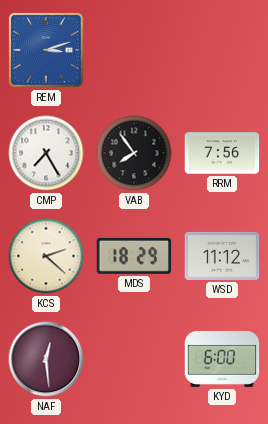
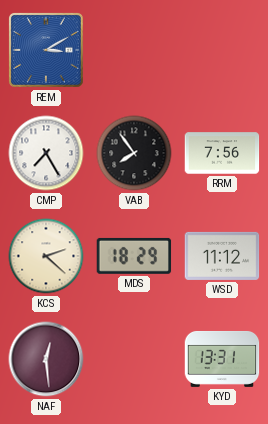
REM: 3:12 -> 3:10
KYD: 6:00 -> 13:31
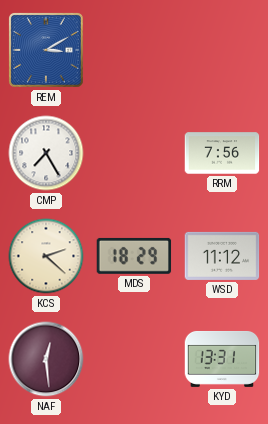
VAB: 7:54 -> none
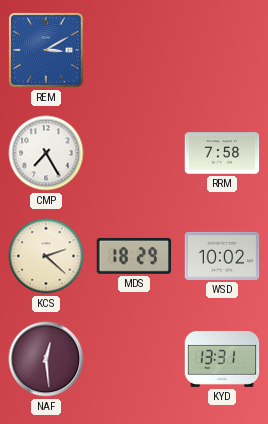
RRM: 7:56 -> 7:58
WSD: 11:12 -> 10:02
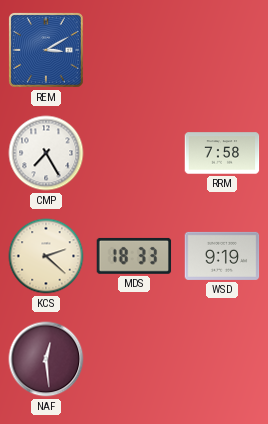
MDS: 18:29 -> 18:33
WSD: 10:02 -> 9:19
KYD: 13:31 -> none
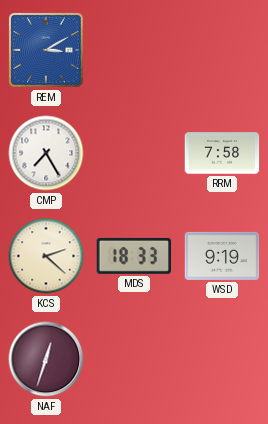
NAF: 12:29 -> 12:33
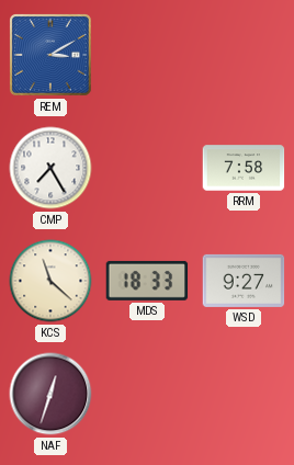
KCS: 2:22 -> 11:22
WSD: 9:19 -> 9:27
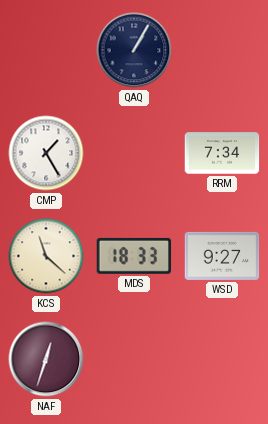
REM: 3:10 -> none
QAQ: none -> 1:05
CMP: 7:25 -> 1:25
RRM: 7:58 -> 7:34
